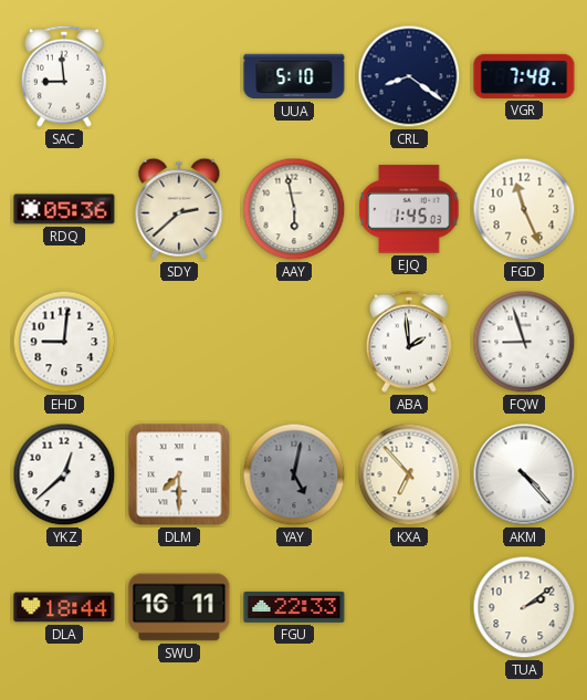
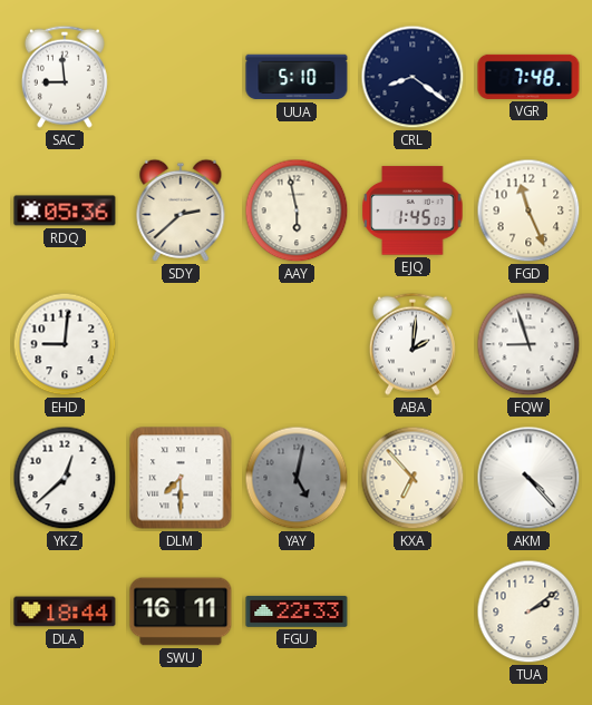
ABA: 1:59 -> 2:01
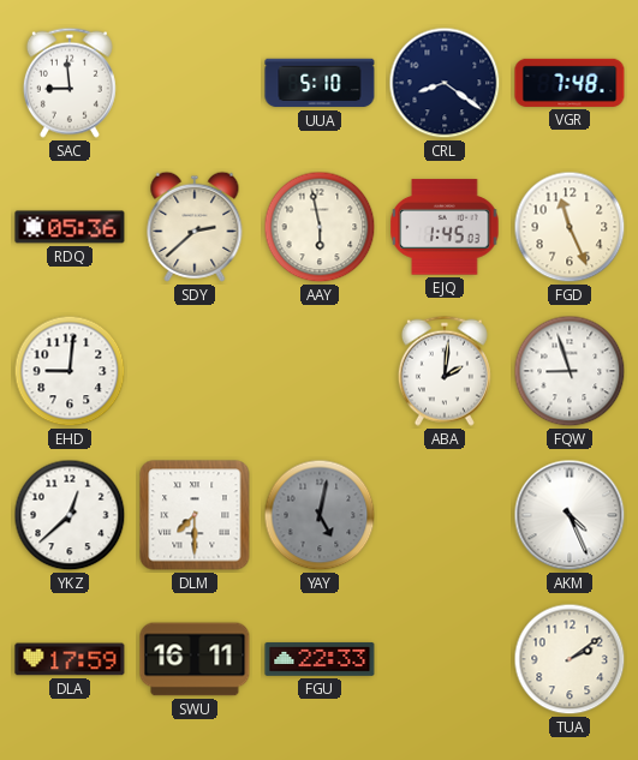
KXA: 6:53 -> none
AKM: 4:23 -> 4:26
DLA: 18:44 -> 17:59
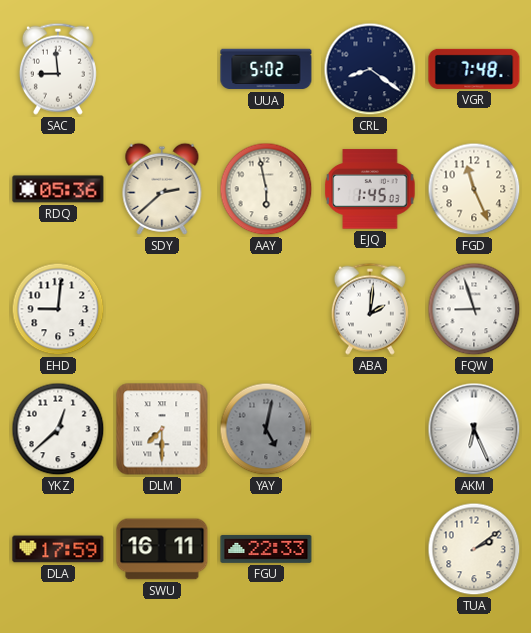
UUA: 5:10 -> 5:02
AKM: 4:26 -> 6:26
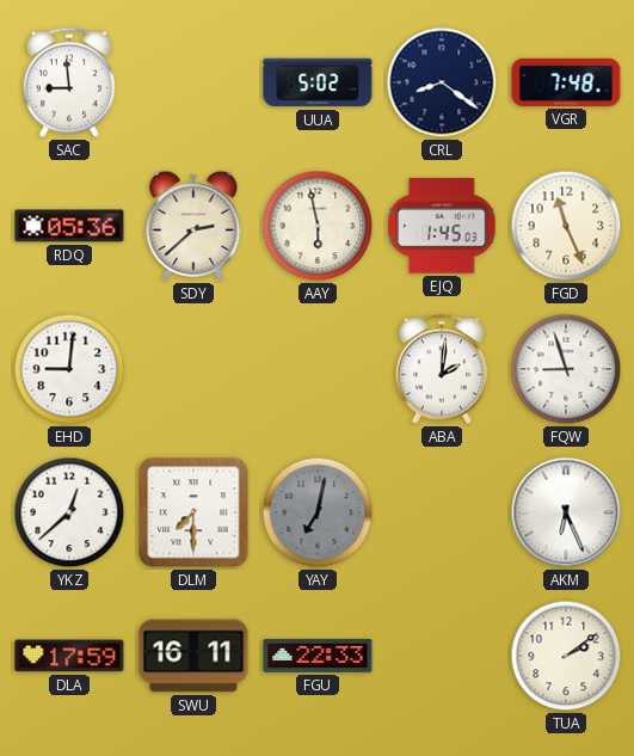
YAY: 5:02 -> 7:02
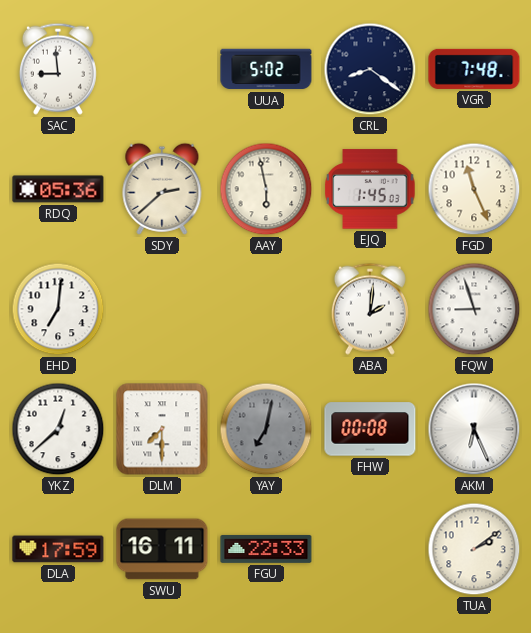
EHD: 9:01 -> 7:01
FHW: none -> 00:08
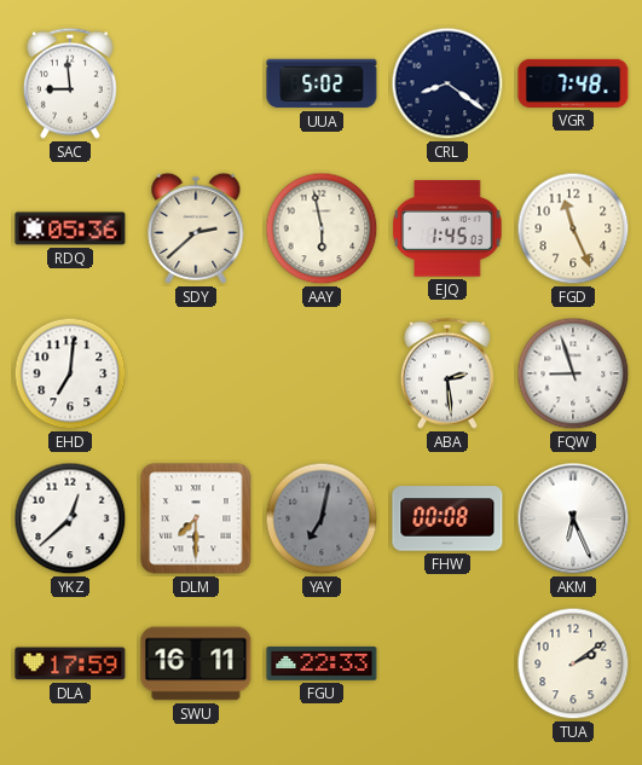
ABA: 2:01 -> 2:29
